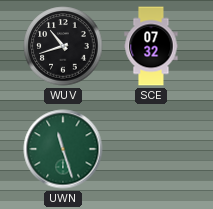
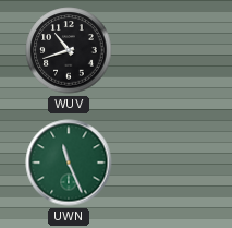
SCE: 07:32 -> none
UWN: 11:27 -> 11:26
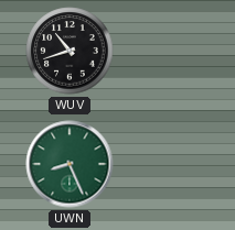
UWN: 11:26 -> 8:26
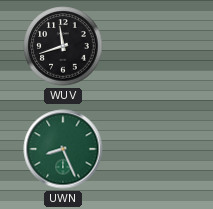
WUV: 10:42 -> 11:42
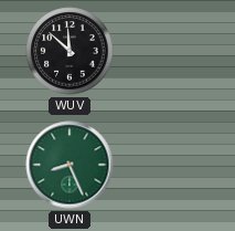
WUV: 11:42 -> 11:52
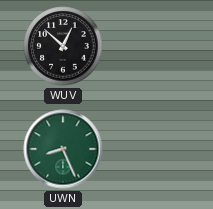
WUV: 11:52 -> 12:52
